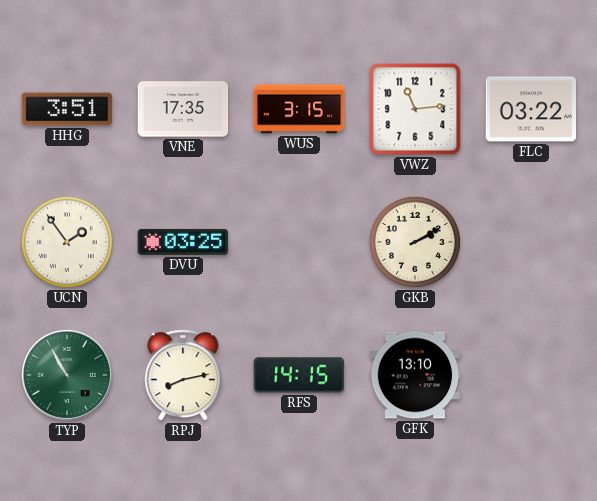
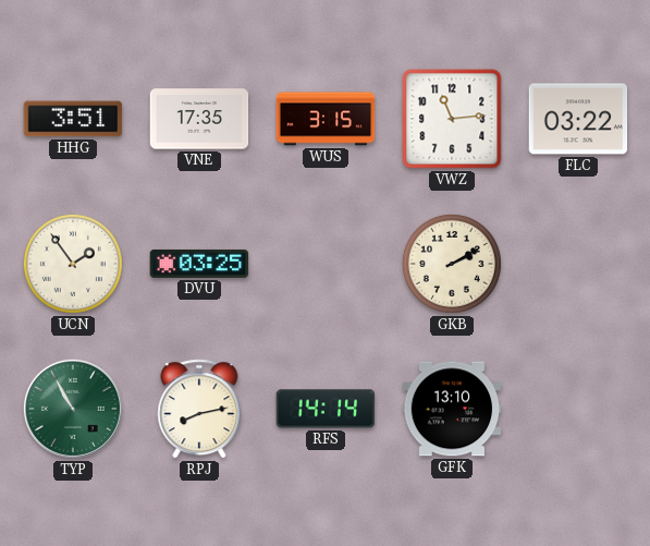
RFS: 14:15 -> 14:14
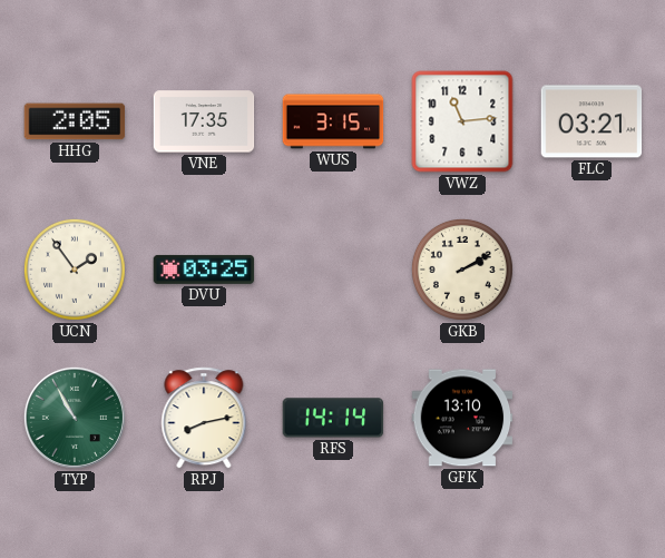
HHG: 3:51 -> 2:05
FLC: 03:22 -> 03:21
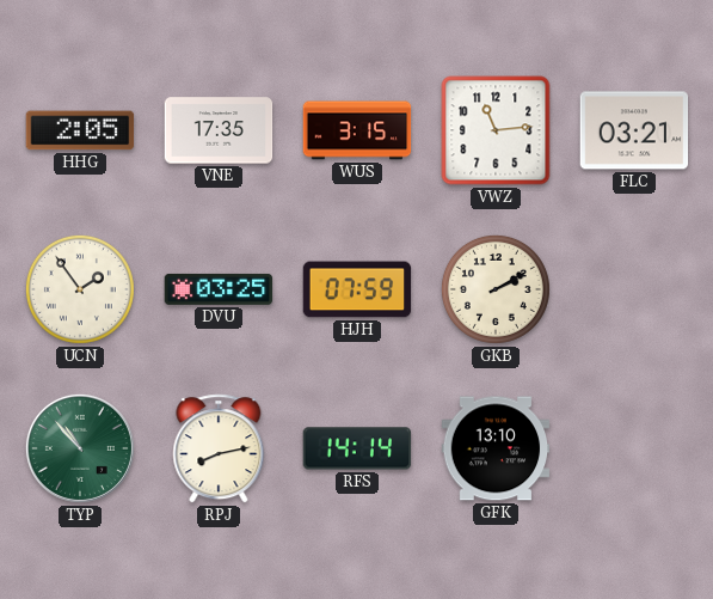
HJH: none -> 07:59
TYP: 10:55 -> 10:53
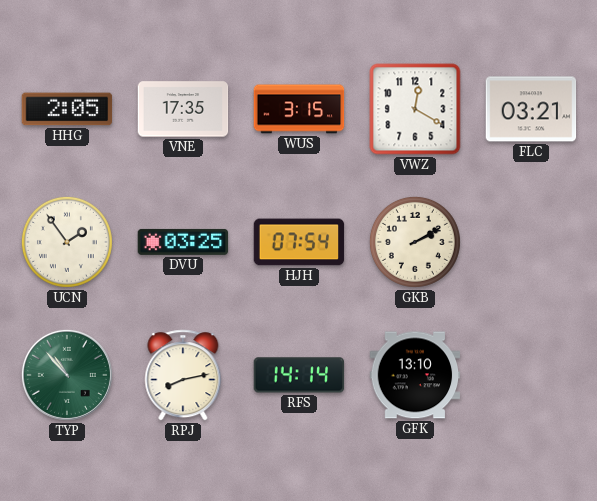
VWZ: 11:14 -> 12:20
HJH: 07:59 -> 07:54
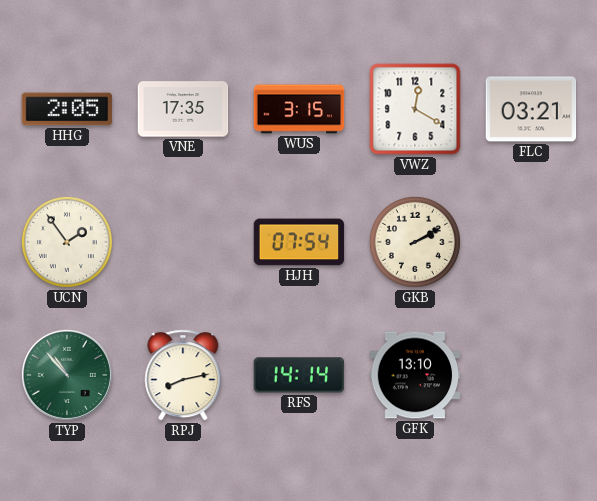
DVU: 03:25 -> none
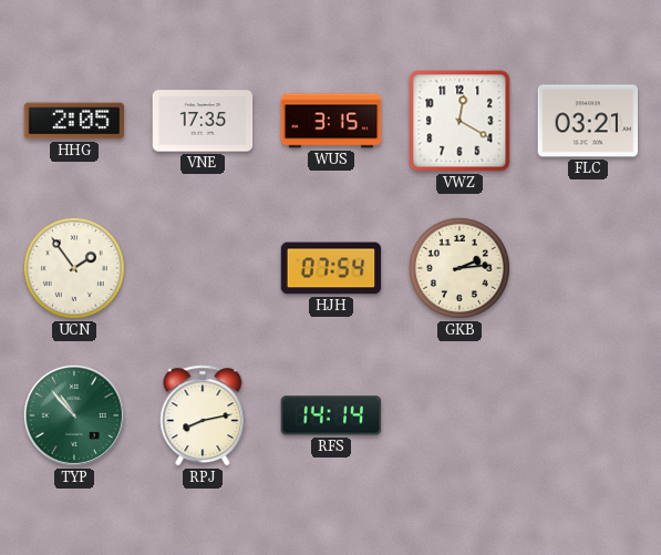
GKB: 2:10 -> 2:14
GFK: 13:10 -> none
